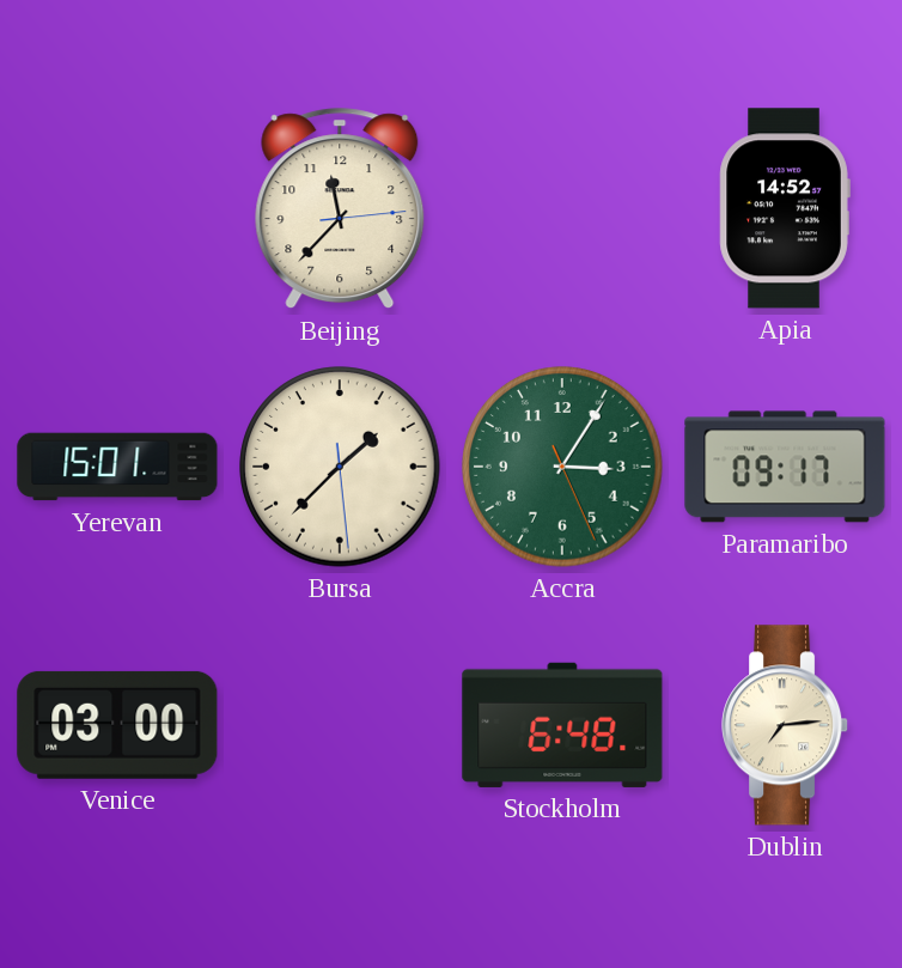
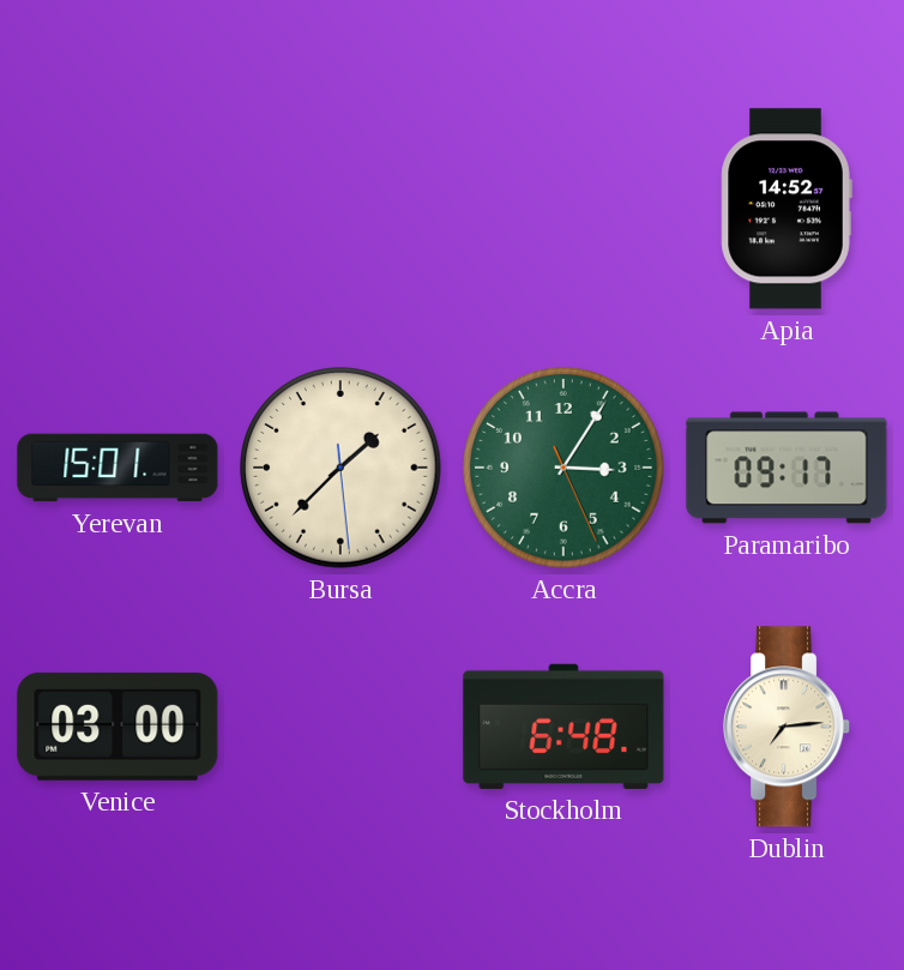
Beijing: 11:37 -> none
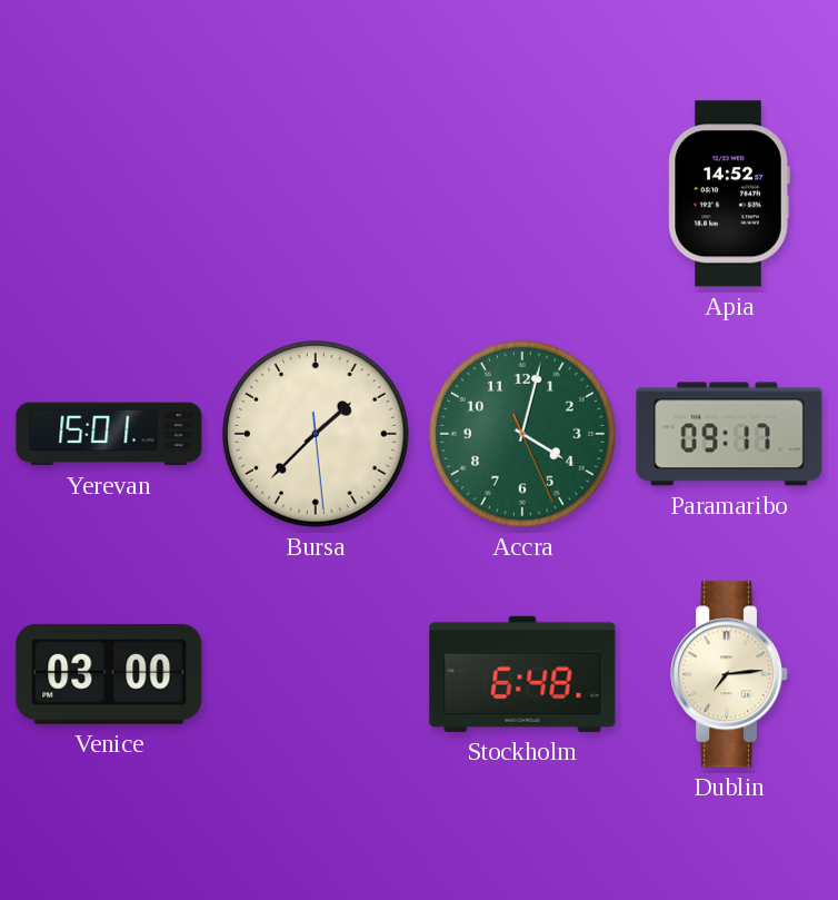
Accra: 3:05 -> 4:02
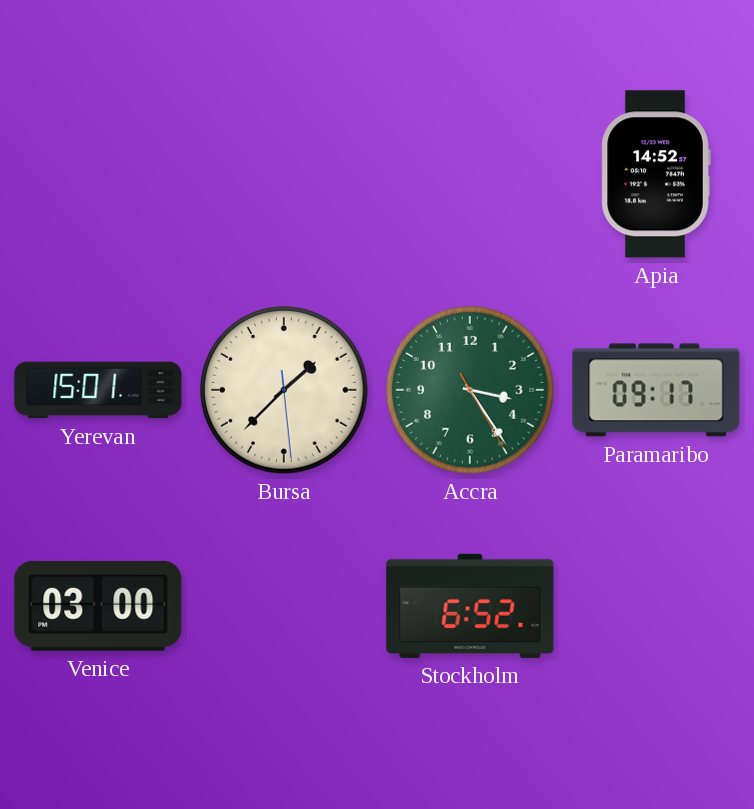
Accra: 4:02 -> 3:24
Stockholm: 6:48 -> 6:52
Dublin: 7:14 -> none
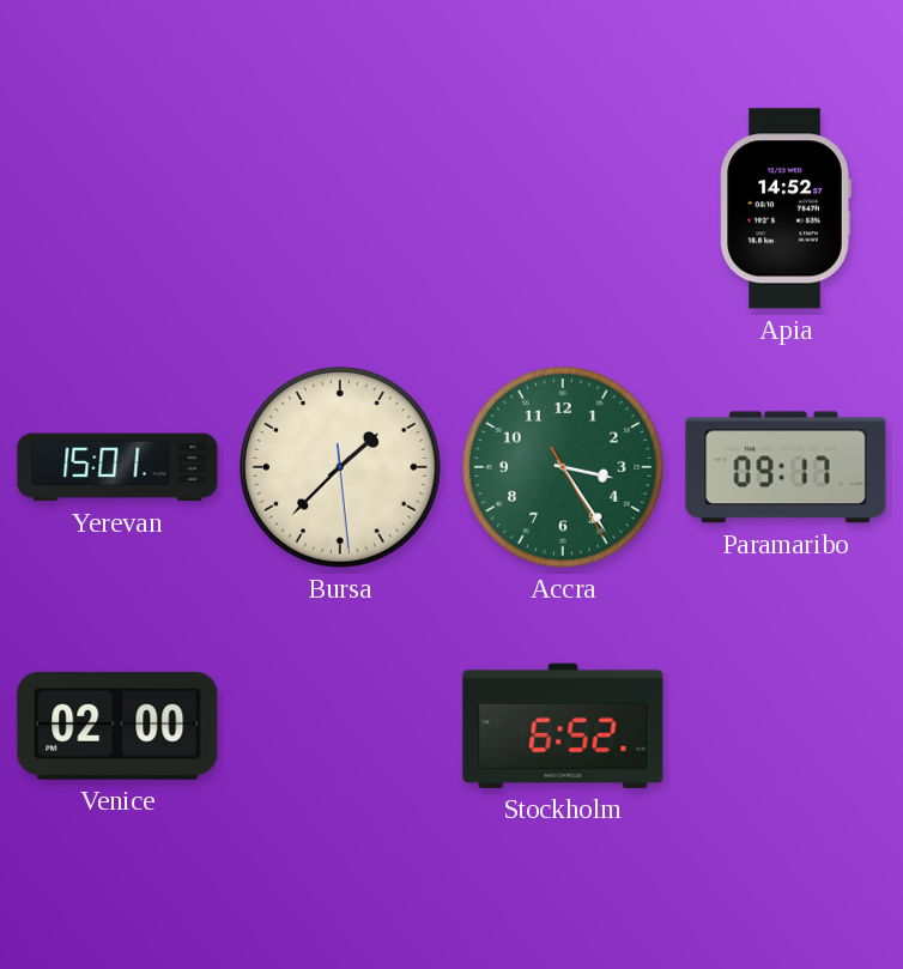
Venice: 03:00 -> 02:00
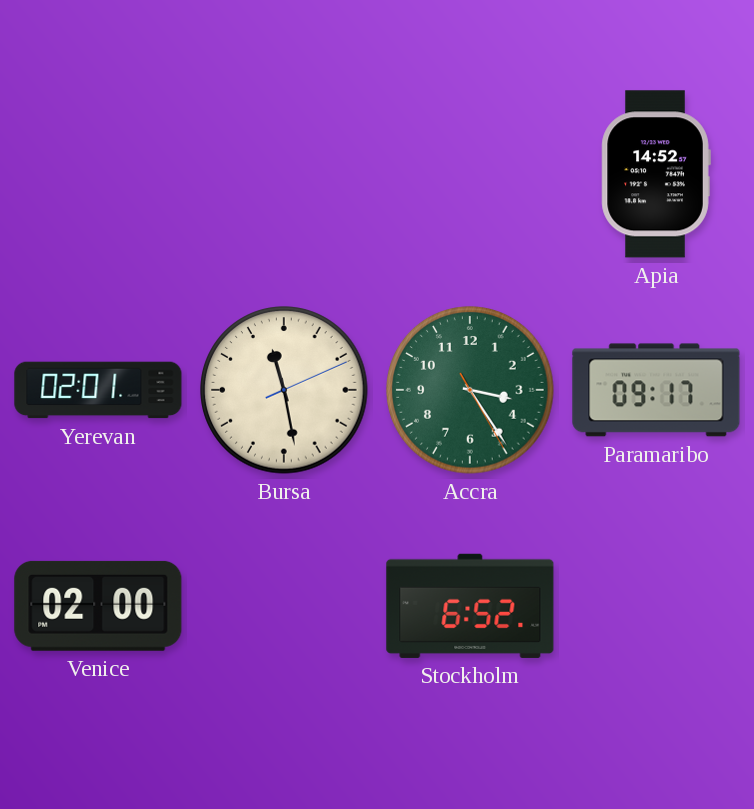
Yerevan: 15:01 -> 02:01
Bursa: 1:37 -> 11:28
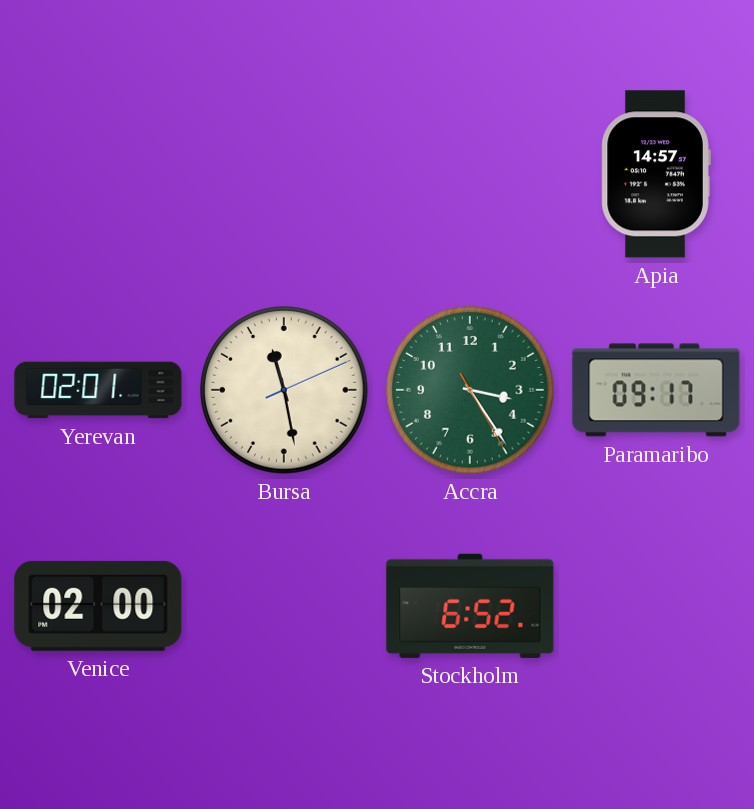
Apia: 14:52 -> 14:57
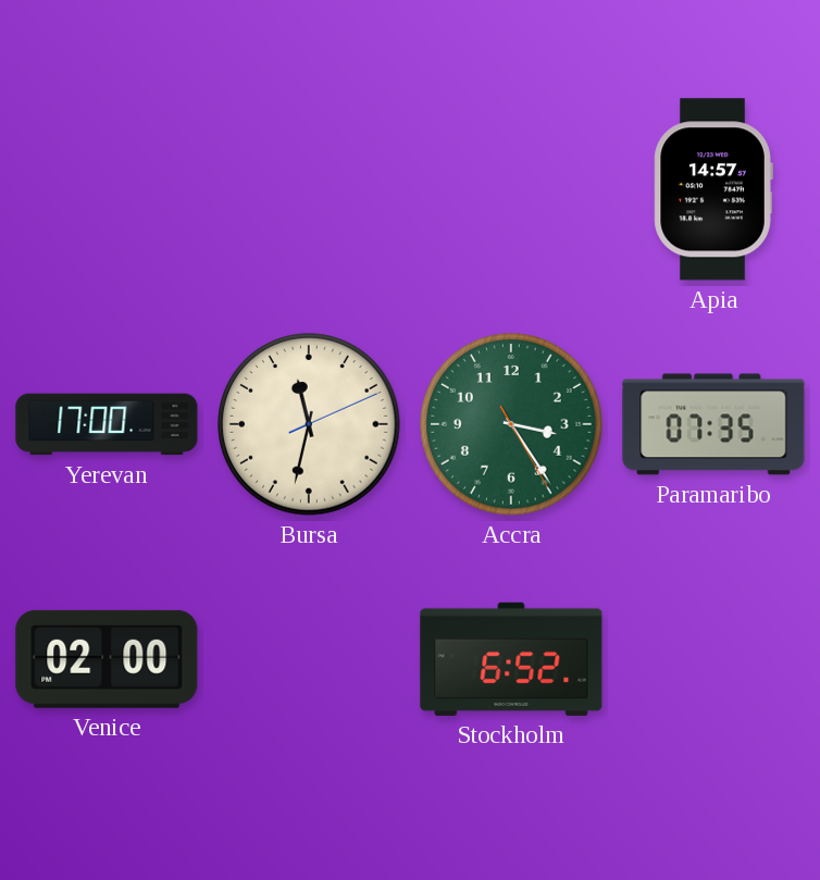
Yerevan: 02:01 -> 17:00
Bursa: 11:28 -> 11:32
Paramaribo: 09:17 -> 07:35
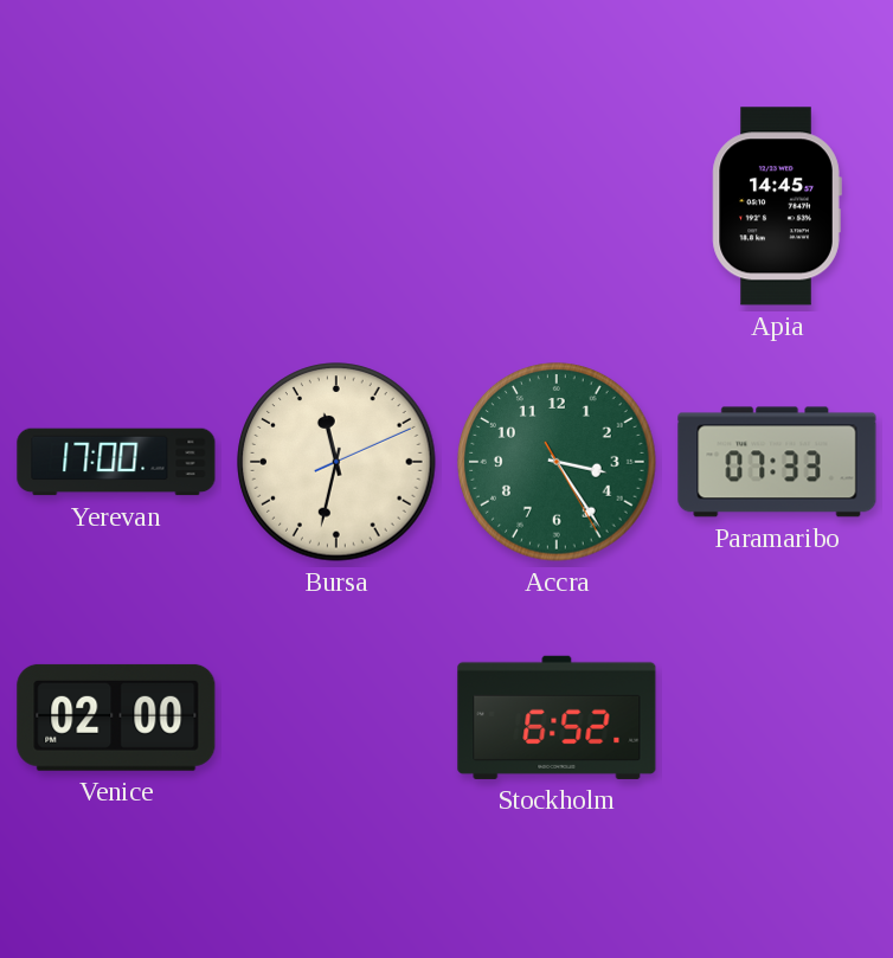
Apia: 14:57 -> 14:45
Paramaribo: 07:35 -> 07:33
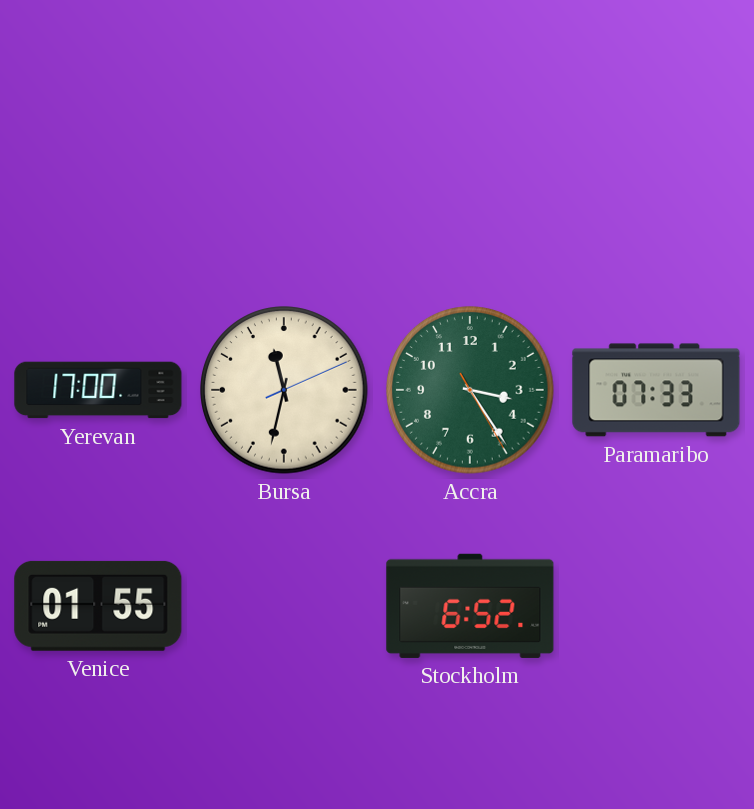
Apia: 14:45 -> none
Venice: 02:00 -> 01:55
